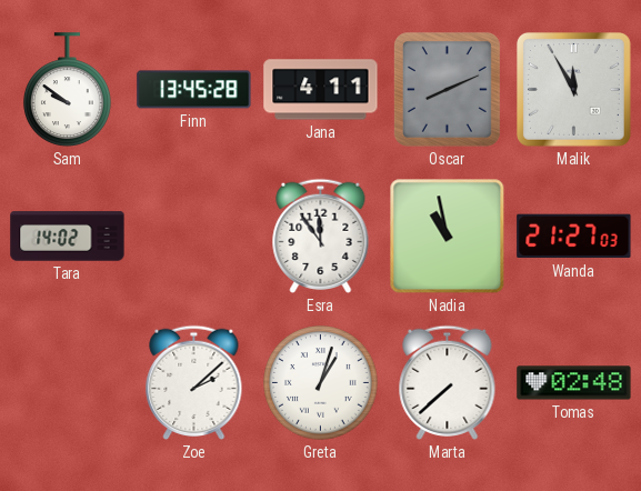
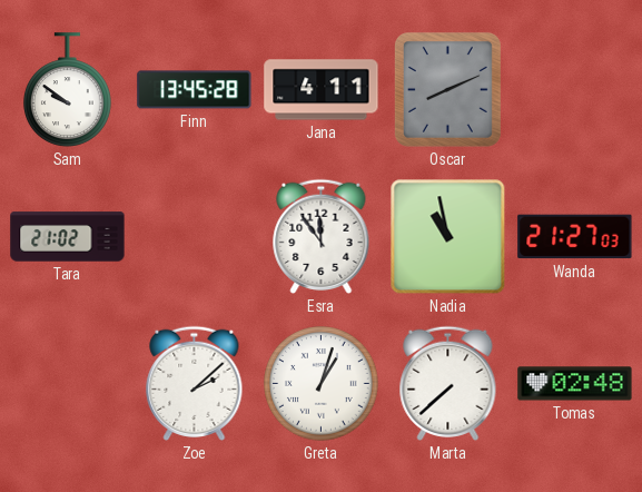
Malik: 11:55 -> none
Tara: 14:02 -> 21:02
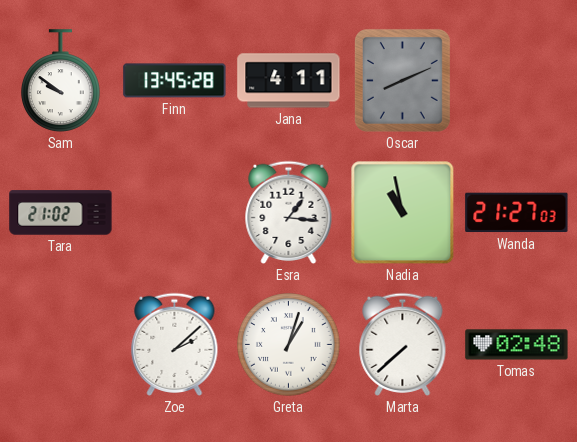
Esra: 11:54 -> 1:16
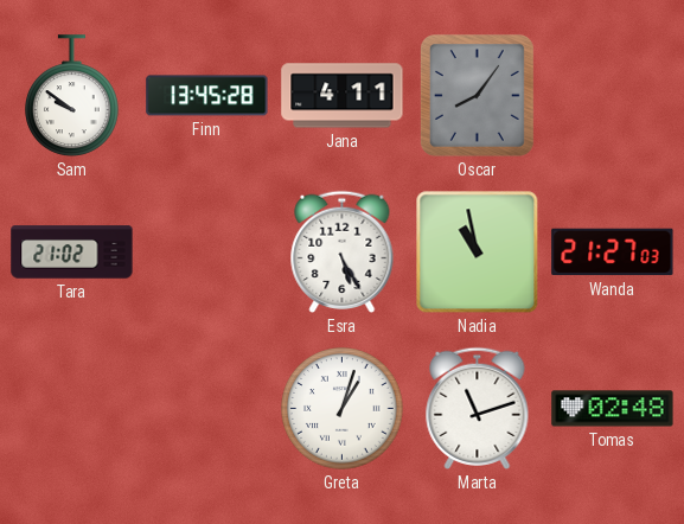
Oscar: 8:11 -> 8:06
Esra: 1:16 -> 5:25
Zoe: 2:08 -> none
Marta: 7:38 -> 11:12
